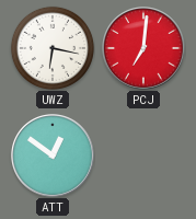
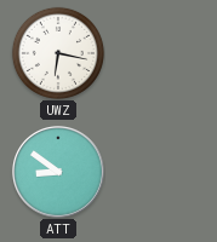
PCJ: 7:01 -> none
ATT: 12:51 -> 8:51
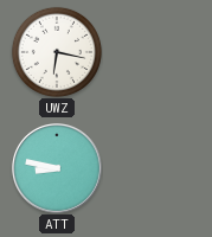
ATT: 8:51 -> 8:47
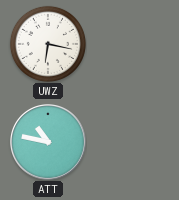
ATT: 8:47 -> 10:47
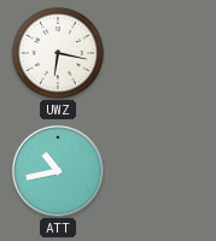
ATT: 10:47 -> 10:43
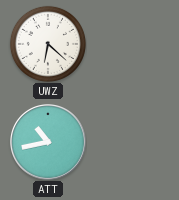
UWZ: 6:17 -> 6:22
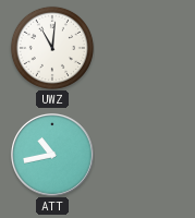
UWZ: 6:22 -> 11:01
